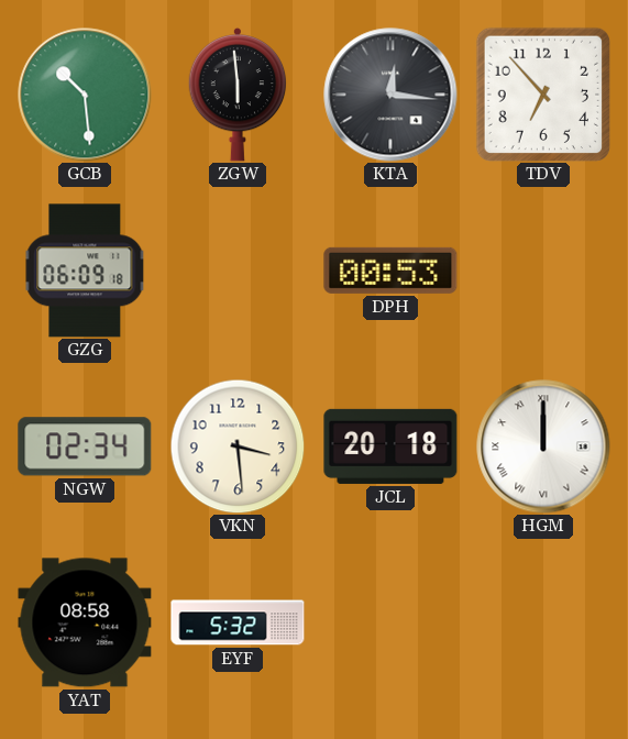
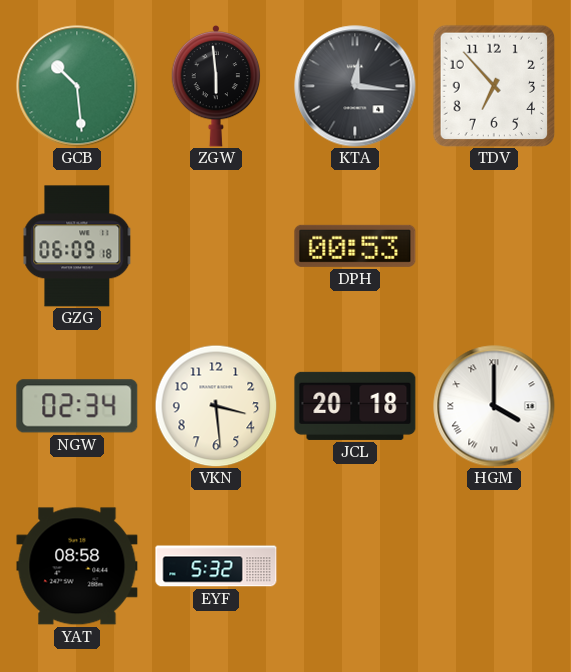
HGM: 12:00 -> 4:00
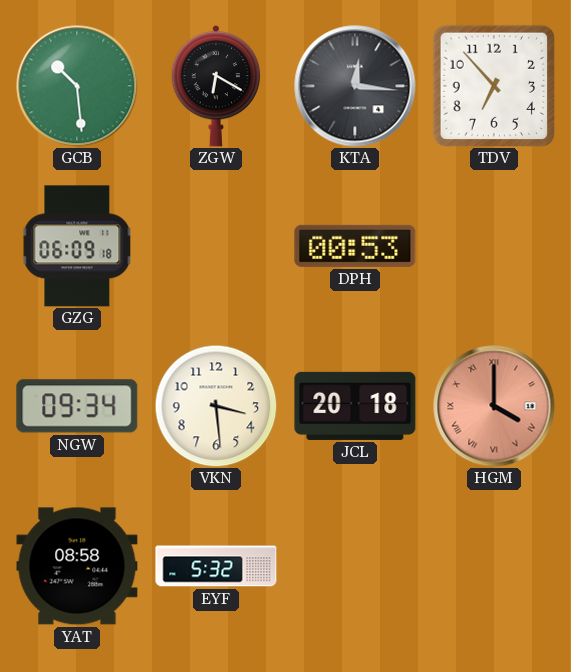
ZGW: 5:59 -> 6:20
NGW: 02:34 -> 09:34
HGM dial: white -> salmon
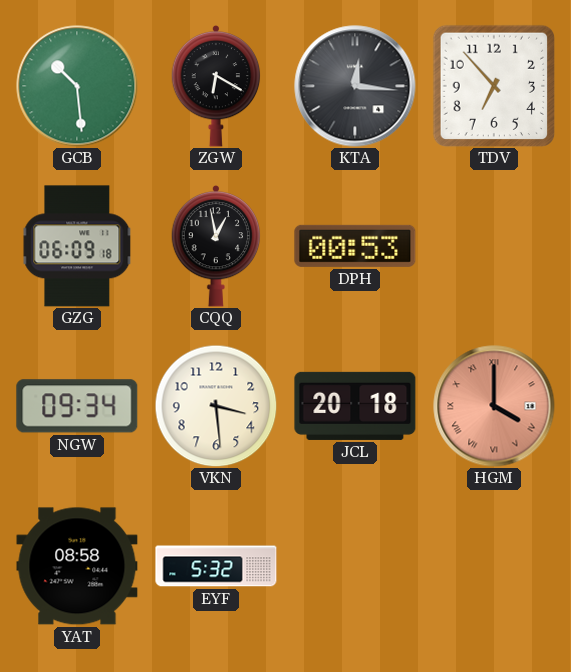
CQQ: none -> 12:58
